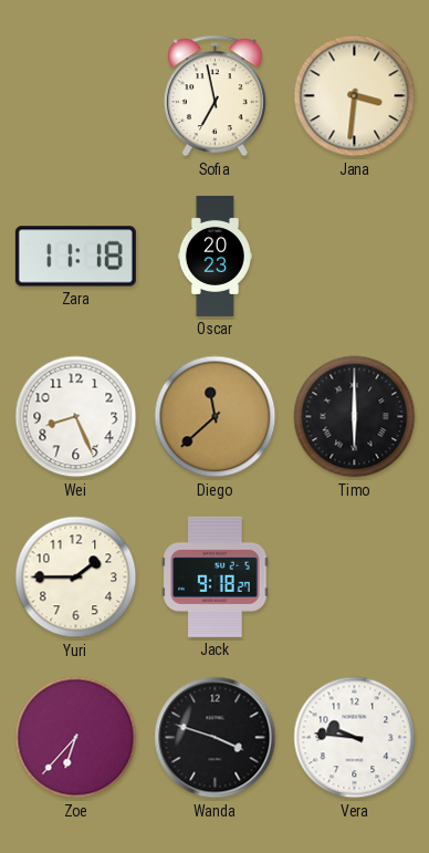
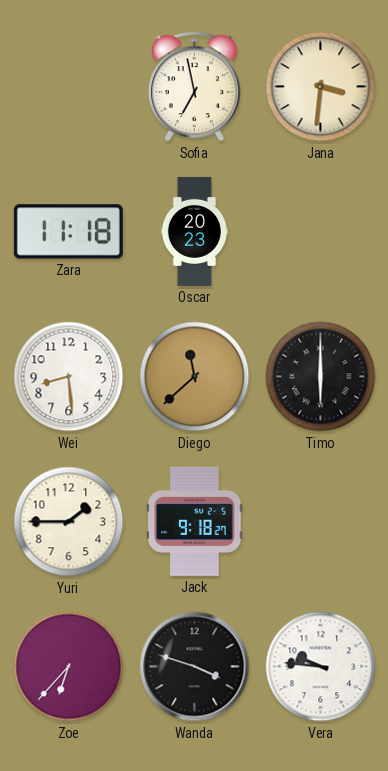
Wei: 8:26 -> 8:29
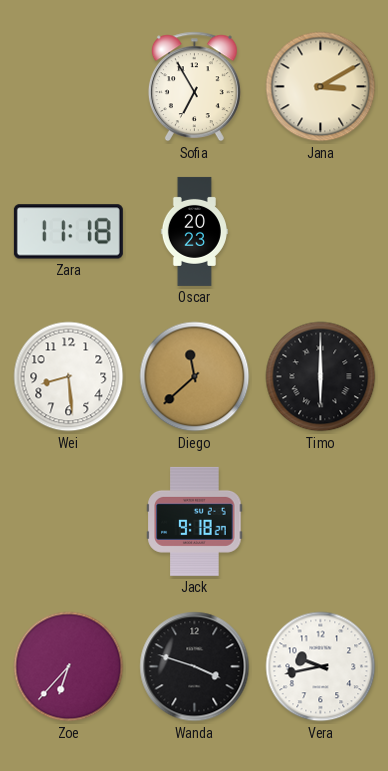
Sofia: 6:58 -> 6:55
Jana: 3:31 -> 3:10
Yuri: 1:45 -> none
Vera: 9:46 -> 9:43
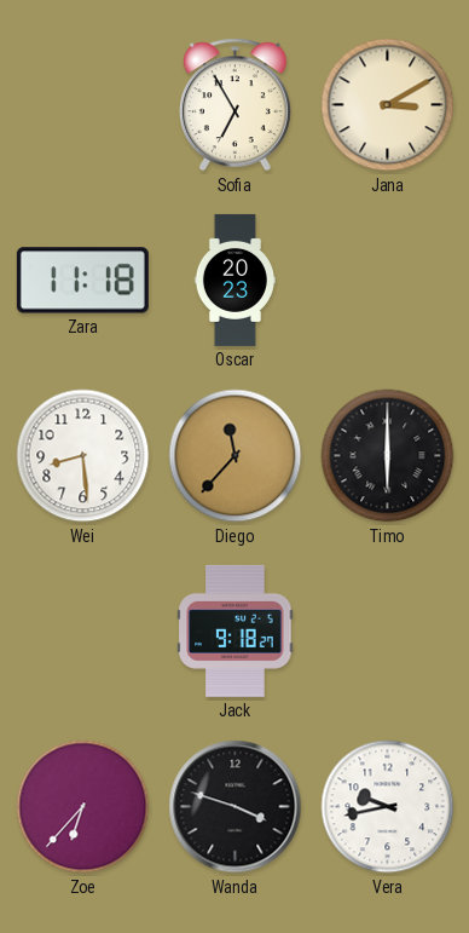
Diego: 11:38 -> 11:37
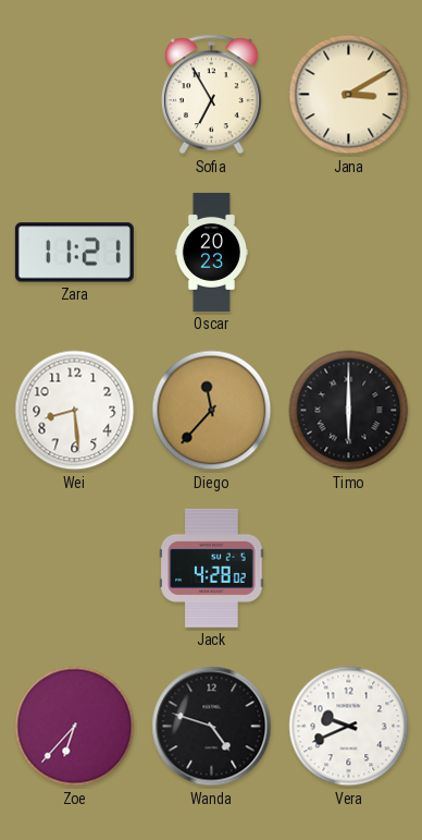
Zara: 11:18 -> 11:21
Jack: 9:18 -> 4:28
Wanda: 3:48 -> 4:48
Vera: 9:43 -> 9:41
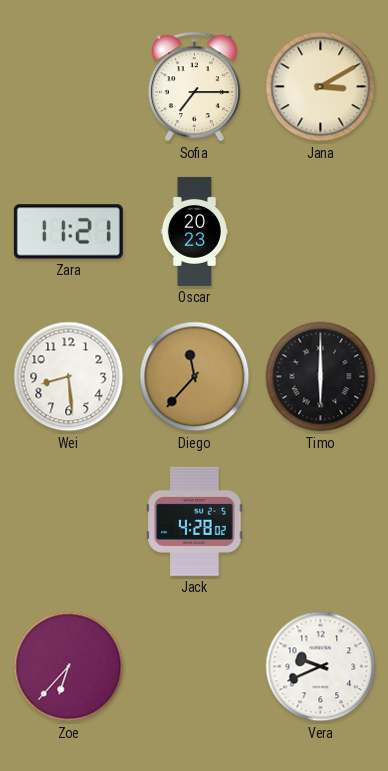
Sofia: 6:55 -> 7:15
Wanda: 4:48 -> none
